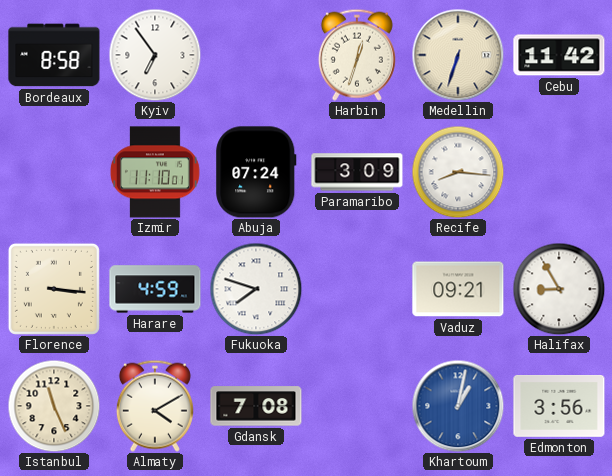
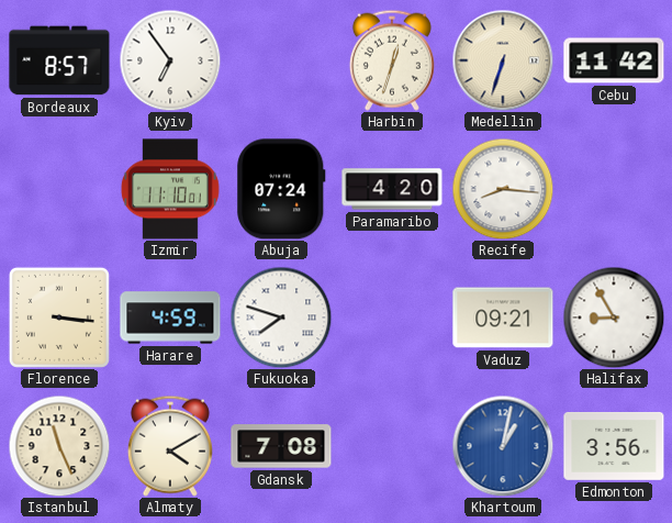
Bordeaux: 8:58 -> 8:57
Paramaribo: 3:09 -> 4:20
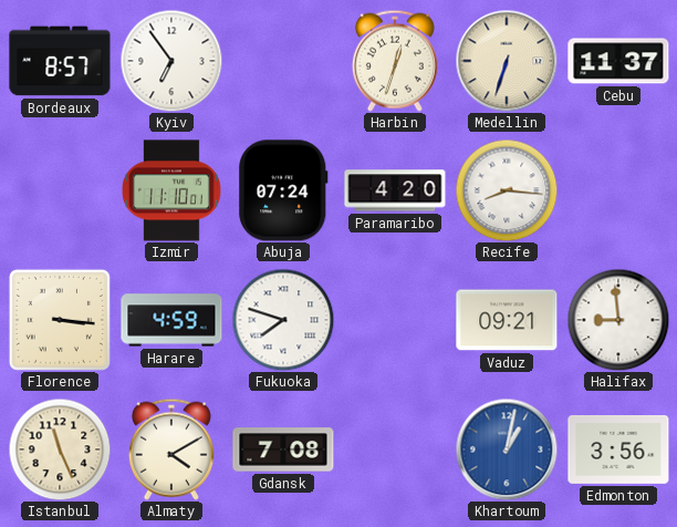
Cebu: 11:42 -> 11:37
Halifax: 8:55 -> 8:59
